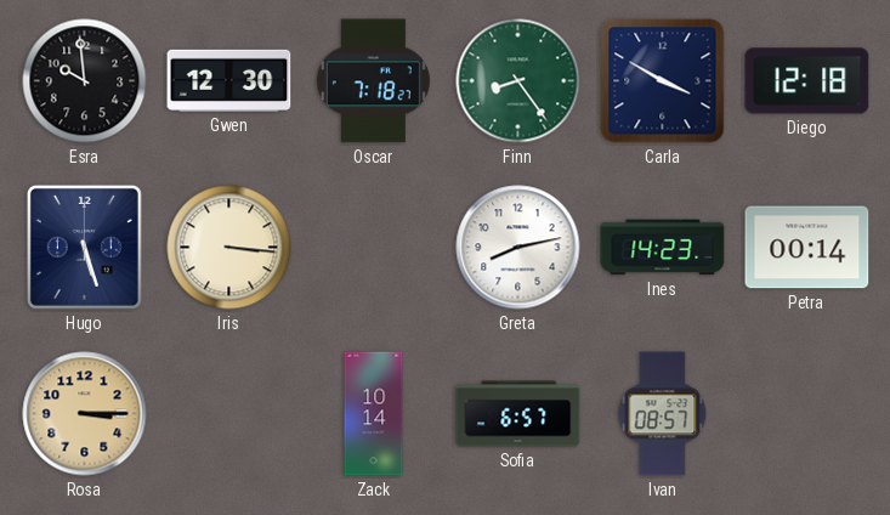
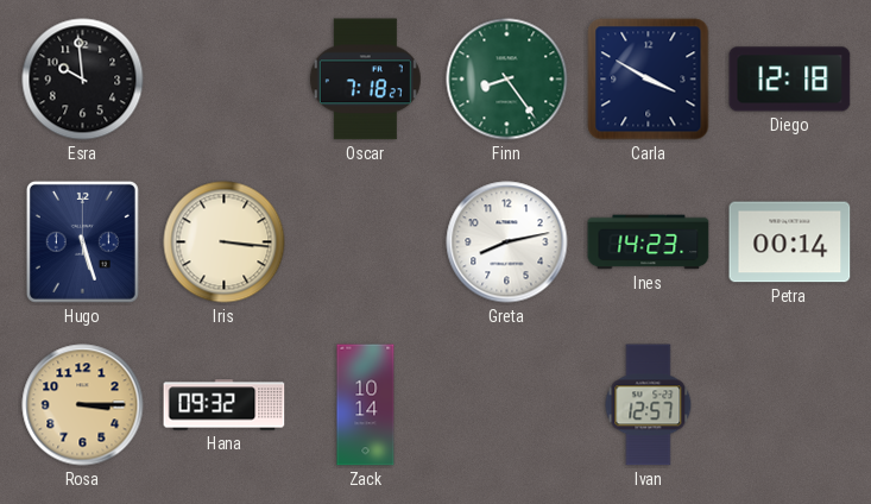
Gwen: 12:30 -> none
Hana: none -> 09:32
Sofia: 6:57 -> none
Ivan: 08:57 -> 12:57
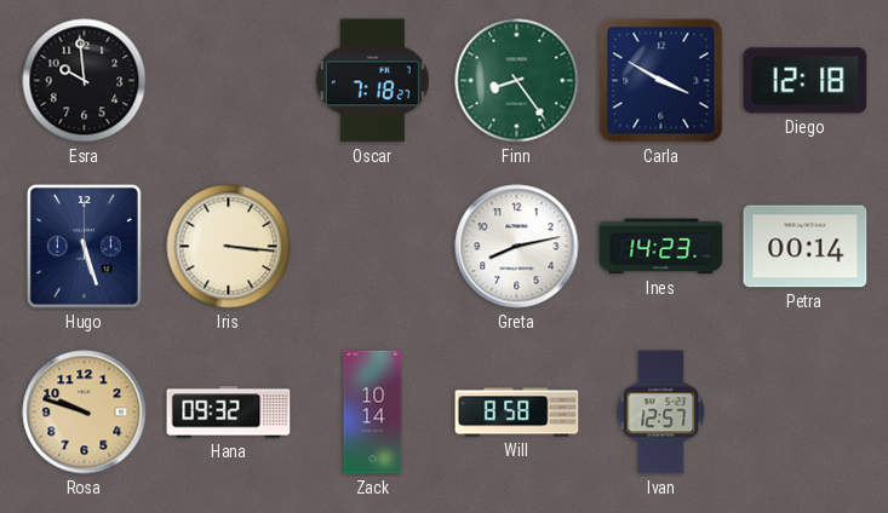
Rosa: 3:15 -> 9:48
Will: none -> 8:58
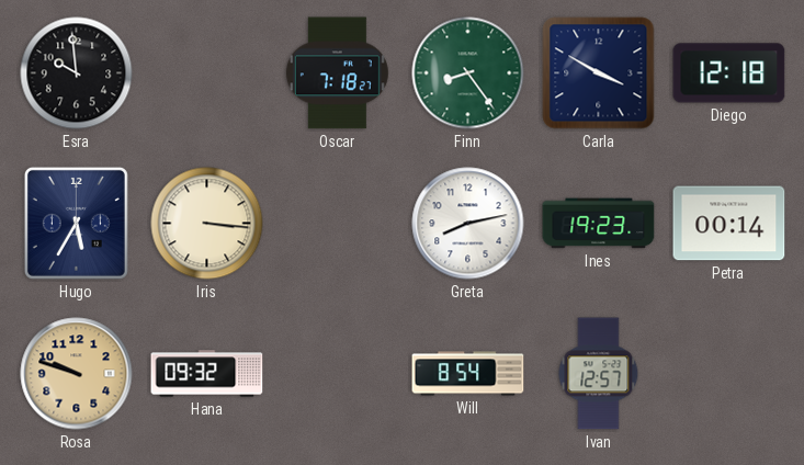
Hugo: 5:27 -> 5:35
Ines: 14:23 -> 19:23
Zack: 10:14 -> none
Will: 8:58 -> 8:54
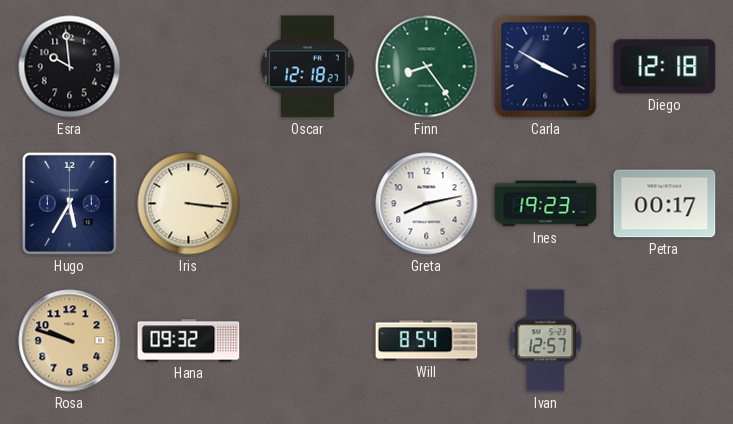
Oscar: 7:18 -> 12:18
Petra: 00:14 -> 00:17
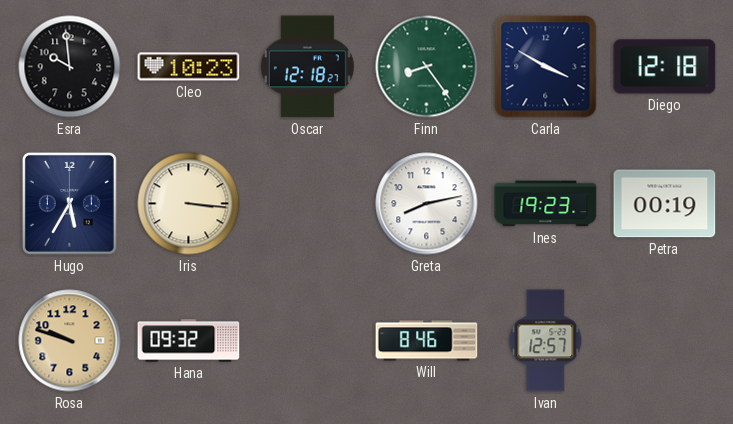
Cleo: none -> 10:23
Petra: 00:17 -> 00:19
Will: 8:54 -> 8:46
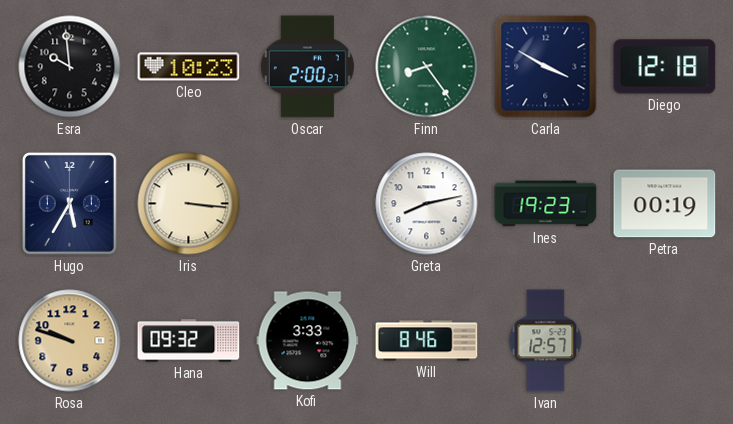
Oscar: 12:18 -> 2:00
Kofi: none -> 3:33
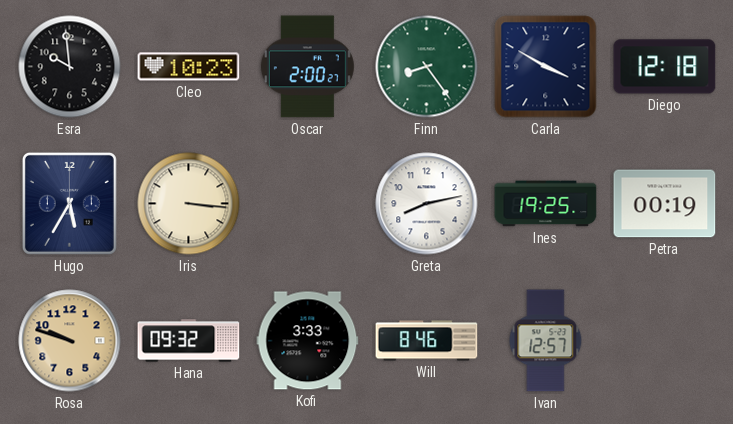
Ines: 19:23 -> 19:25
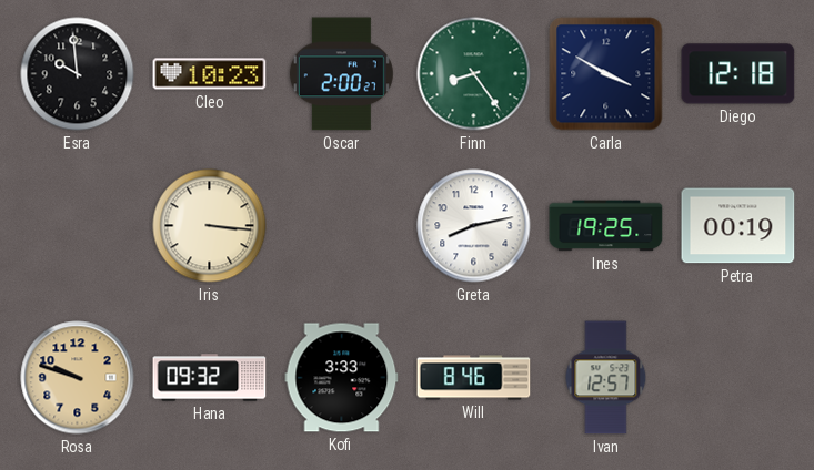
Hugo: 5:35 -> none
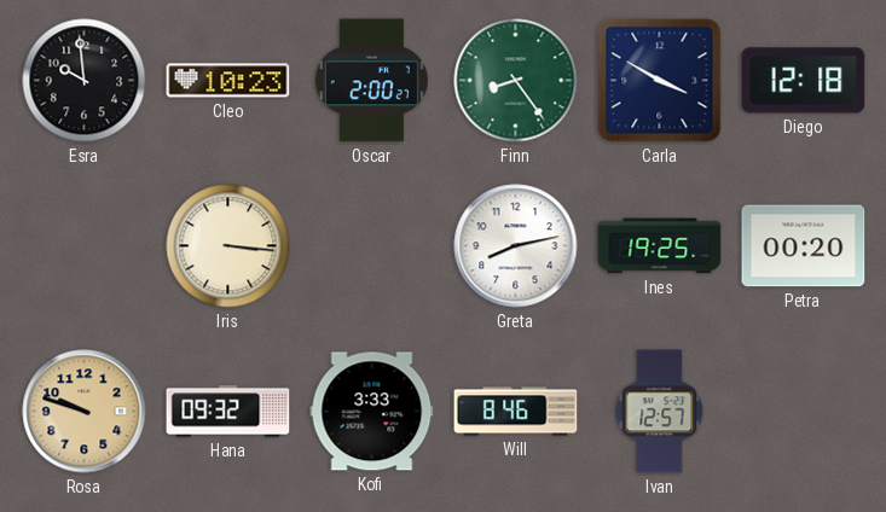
Petra: 00:19 -> 00:20
